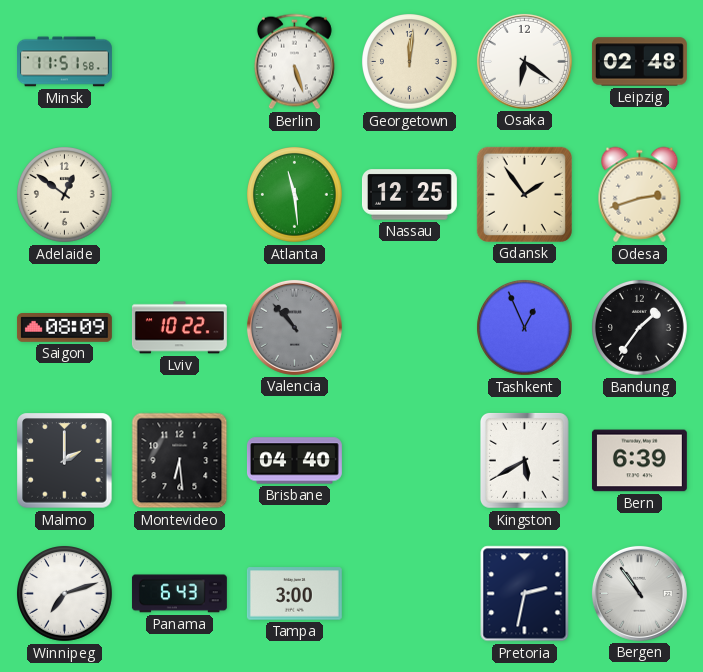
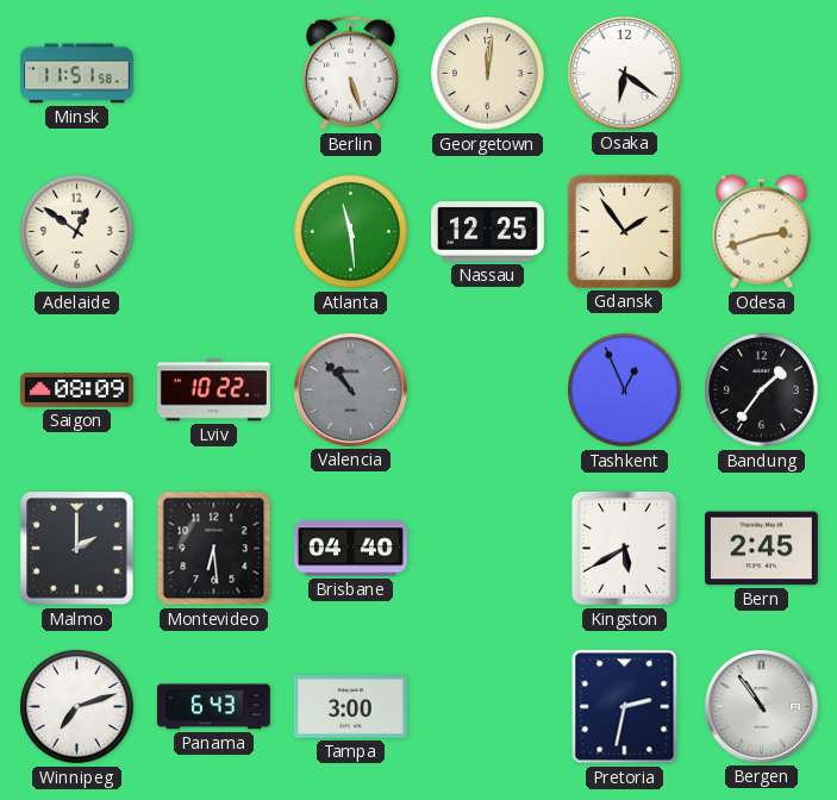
Leipzig: 02:48 -> none
Bern: 6:39 -> 2:45
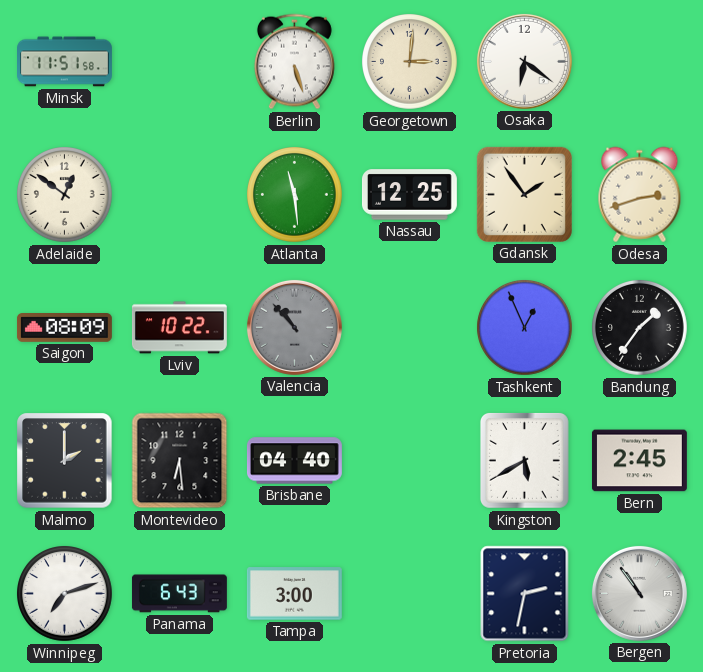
Georgetown: 12:01 -> 3:01
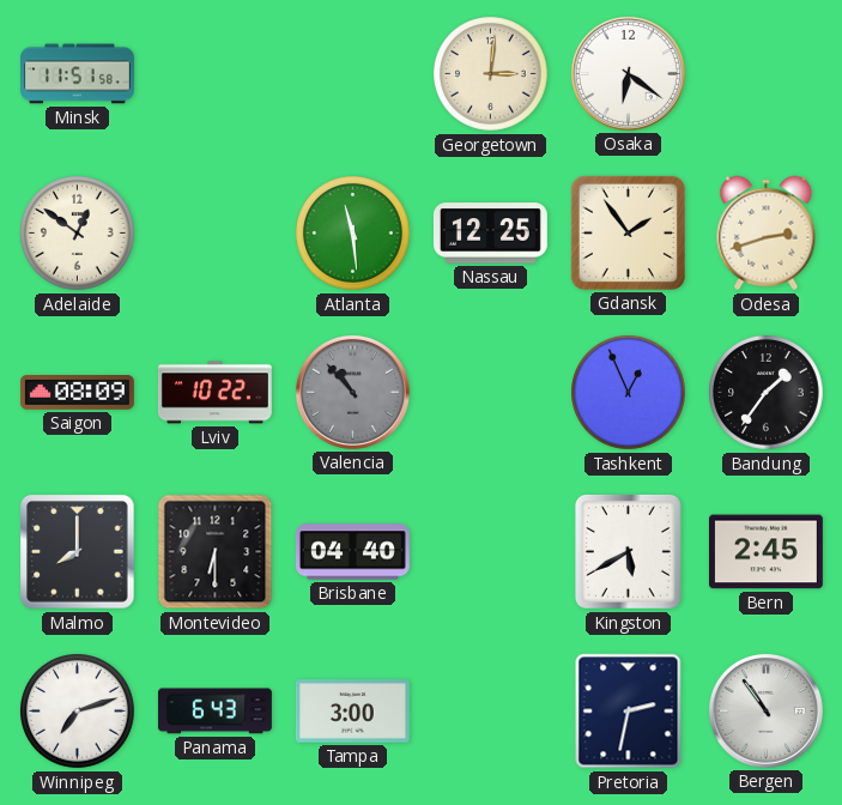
Berlin: 5:27 -> none
Malmo: 2:00 -> 8:00
Montevideo: 6:29 -> 6:30
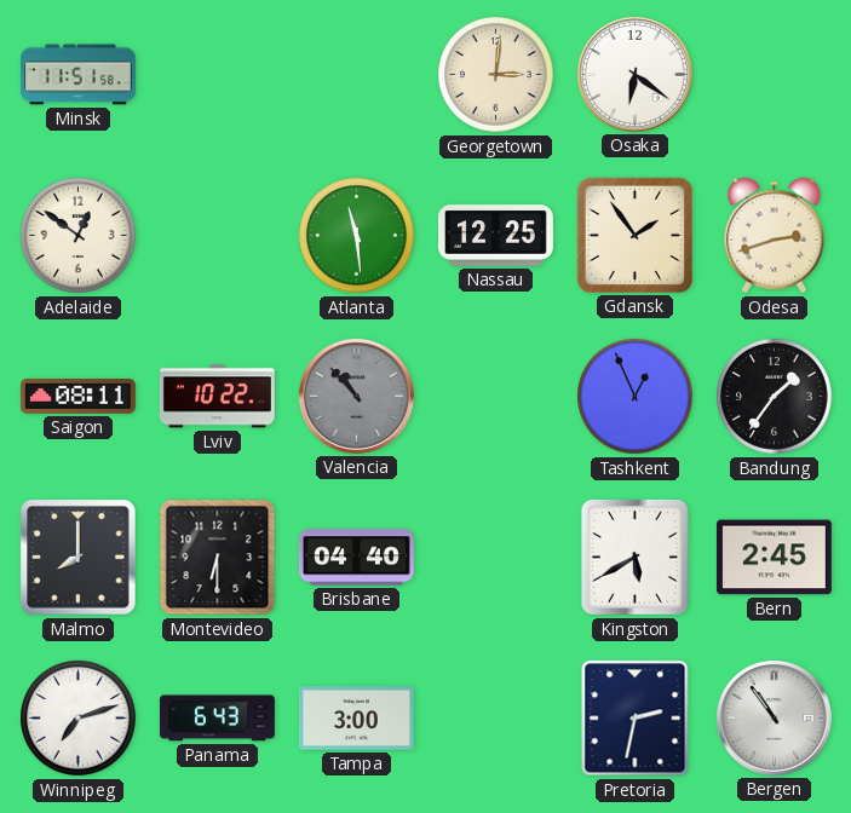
Saigon: 08:09 -> 08:11
